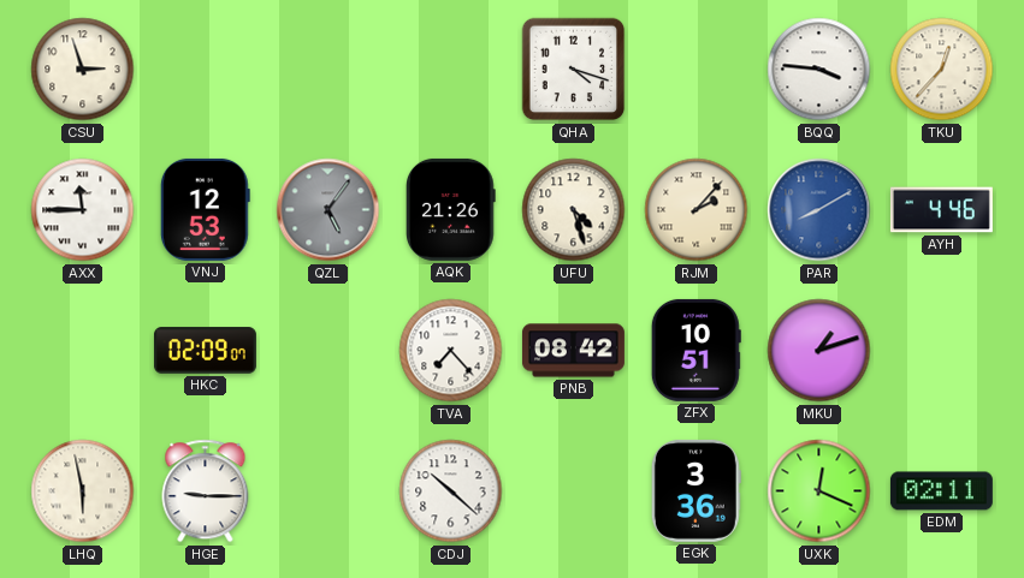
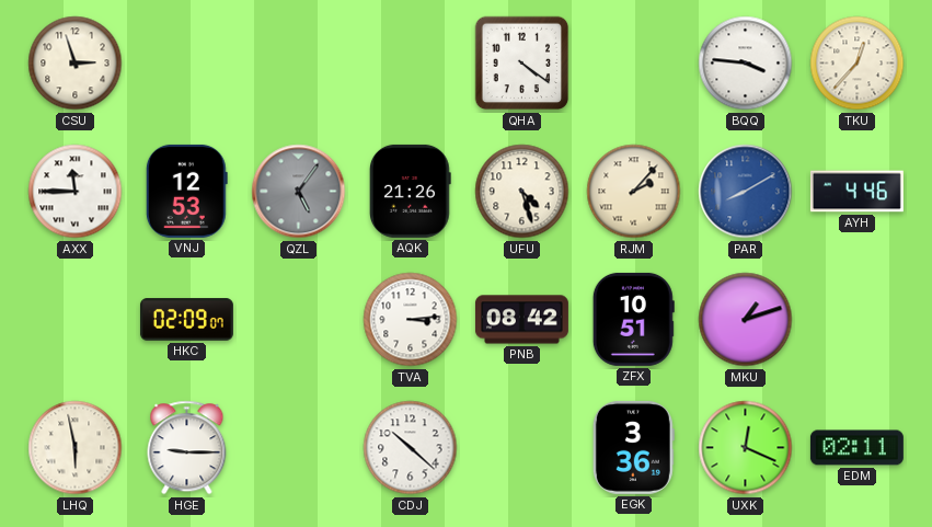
QHA: 4:18 -> 4:21
TVA: 7:23 -> 3:14
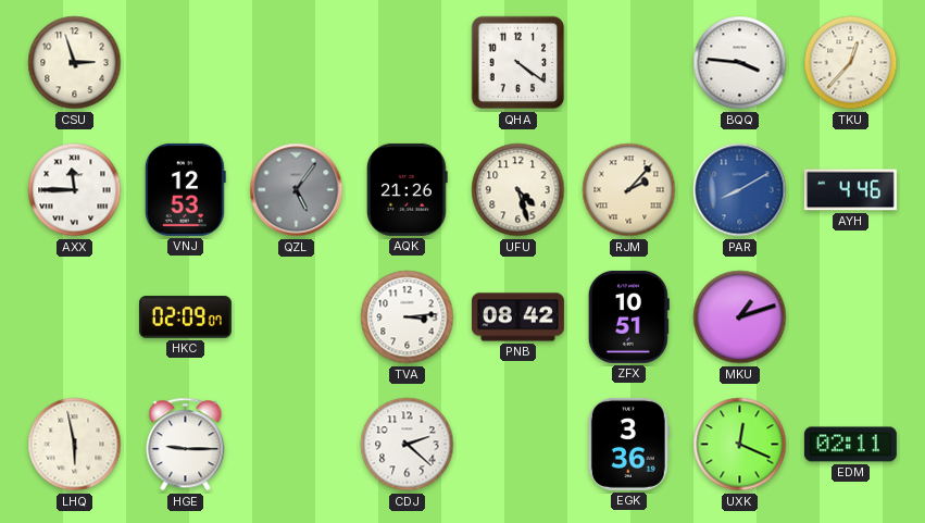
CDJ: 10:22 -> 2:22
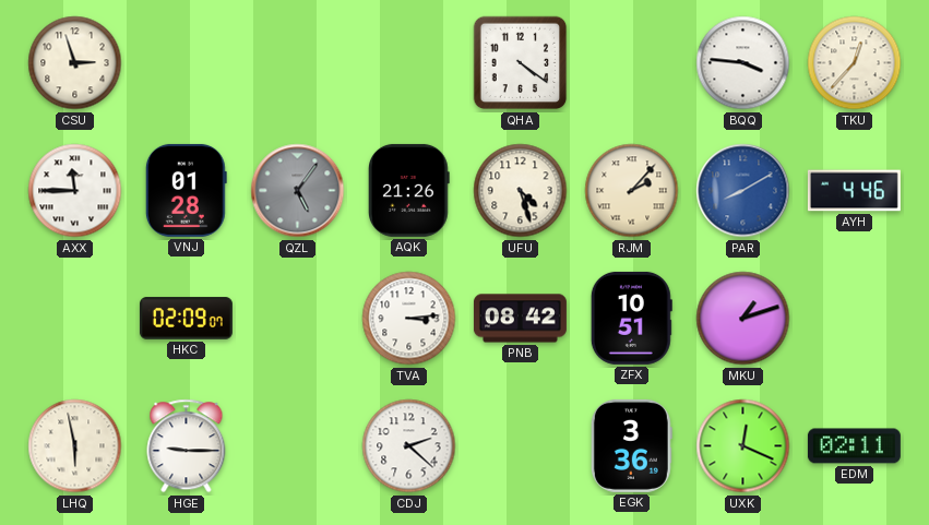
VNJ: 12:53 -> 01:28
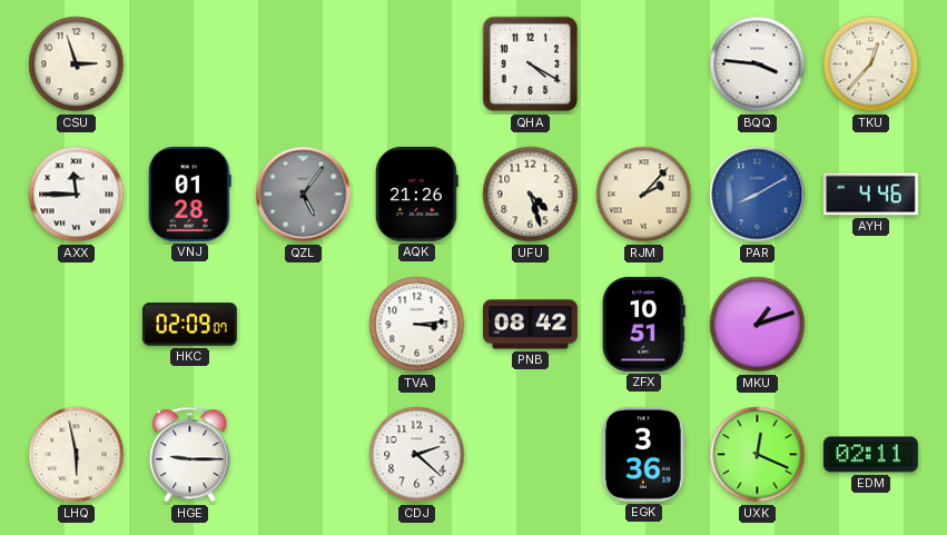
QHA: 4:21 -> 4:20
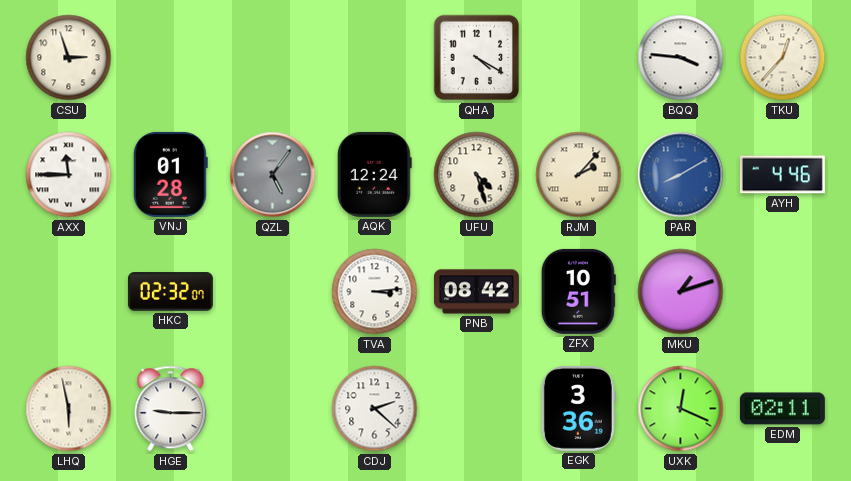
AQK: 21:26 -> 12:24
HKC: 02:09 -> 02:32
